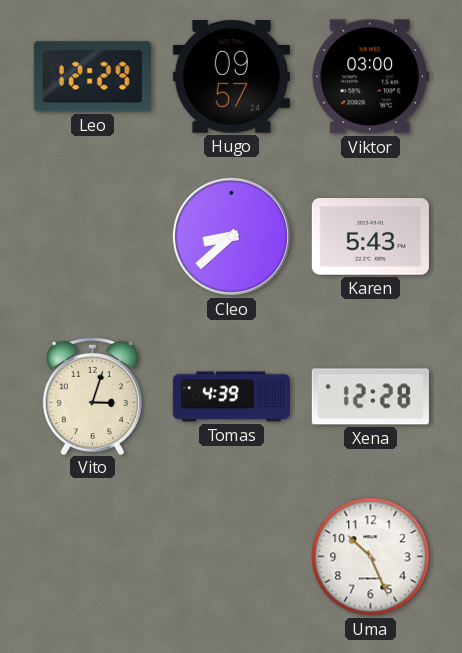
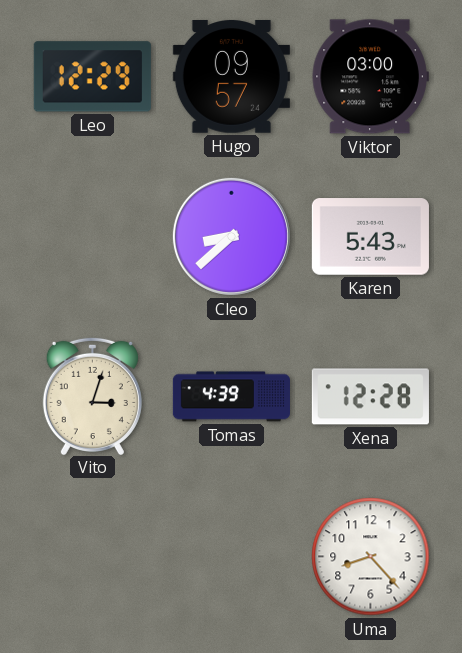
Uma: 10:26 -> 8:23
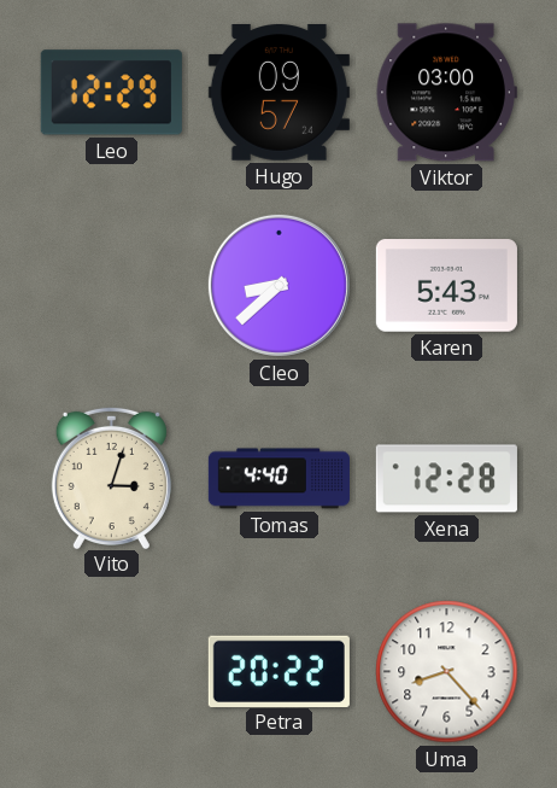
Tomas: 4:39 -> 4:40
Petra: none -> 20:22
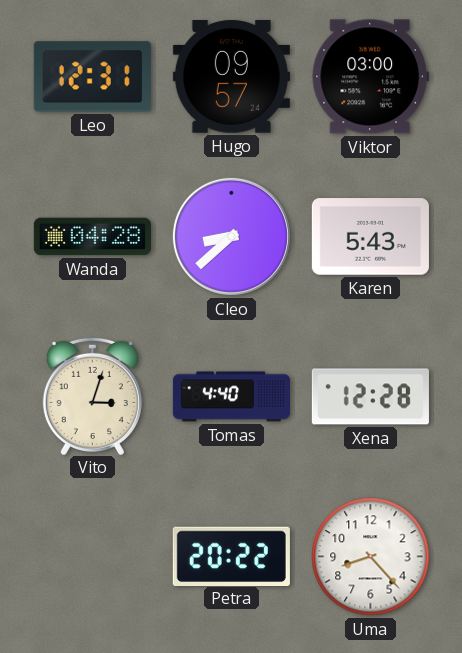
Leo: 12:29 -> 12:31
Wanda: none -> 04:28
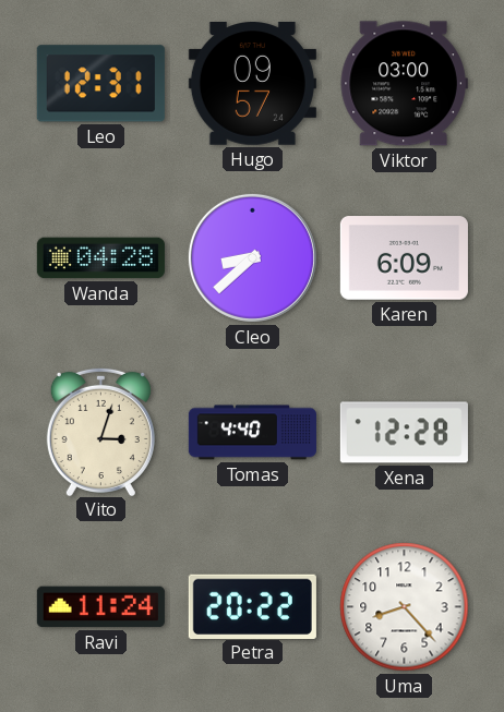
Karen: 5:43 -> 6:09
Ravi: none -> 11:24
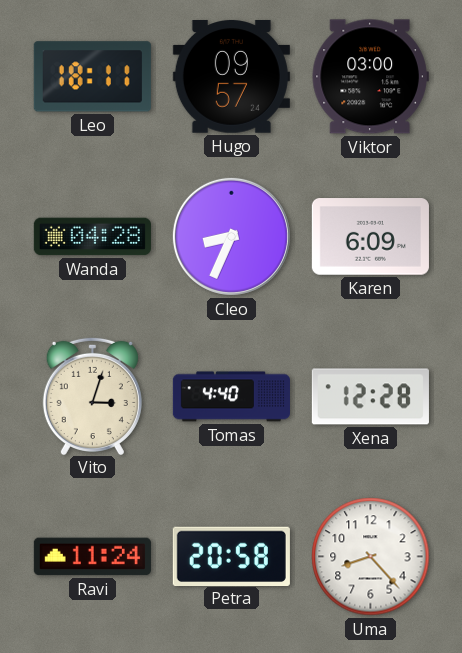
Leo: 12:31 -> 18:11
Cleo: 8:38 -> 8:34
Petra: 20:22 -> 20:58
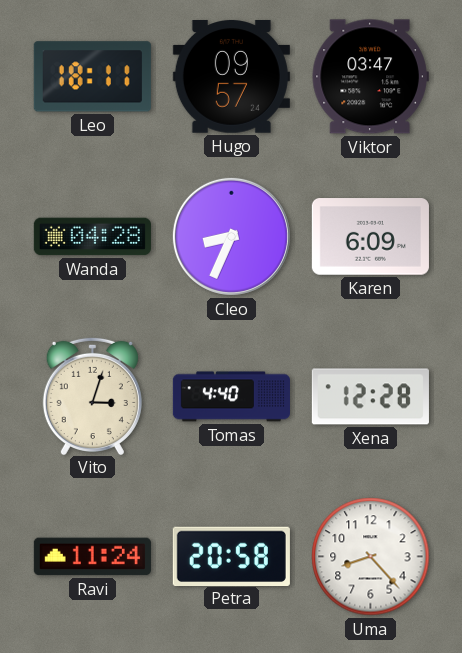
Viktor: 03:00 -> 03:47
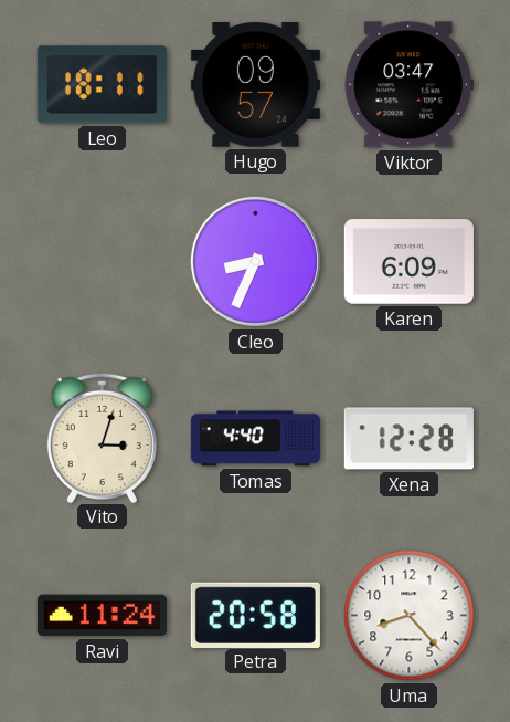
Wanda: 04:28 -> none
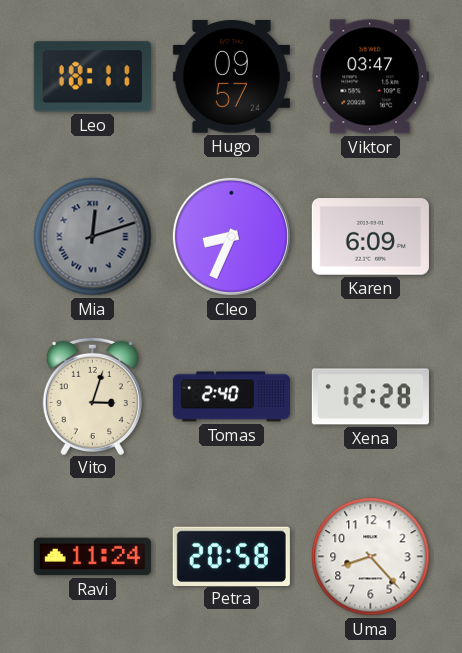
Mia: none -> 12:12
Tomas: 4:40 -> 2:40
